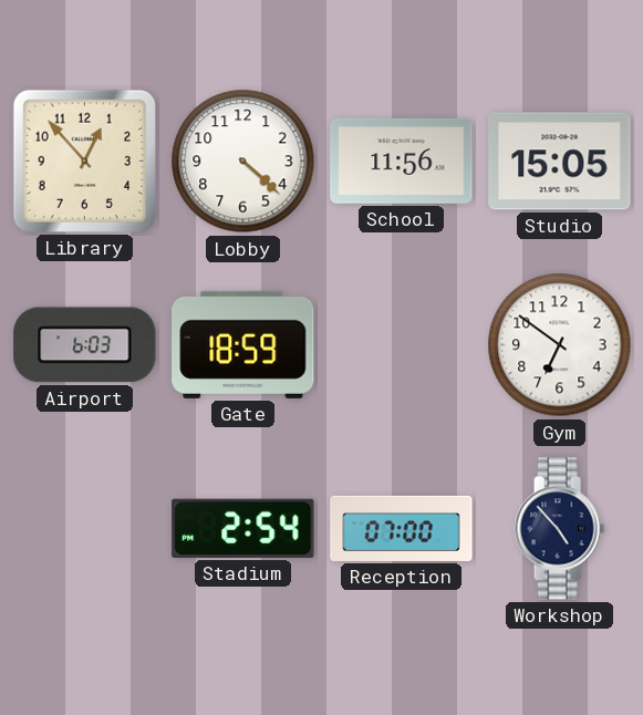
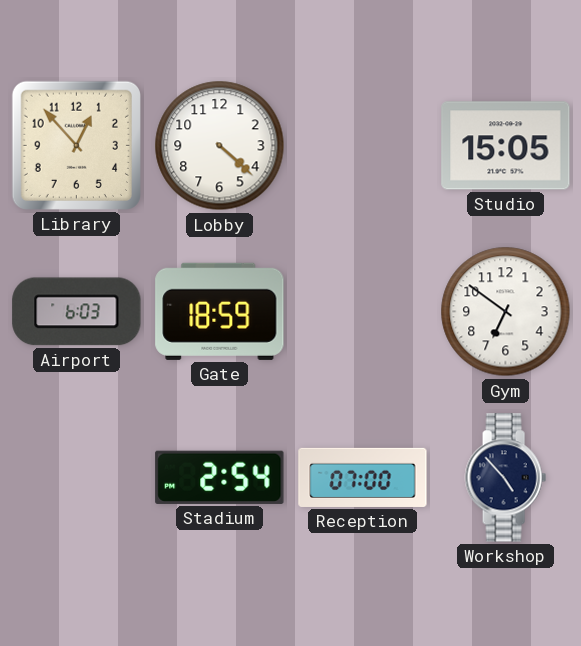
School: 11:56 -> none
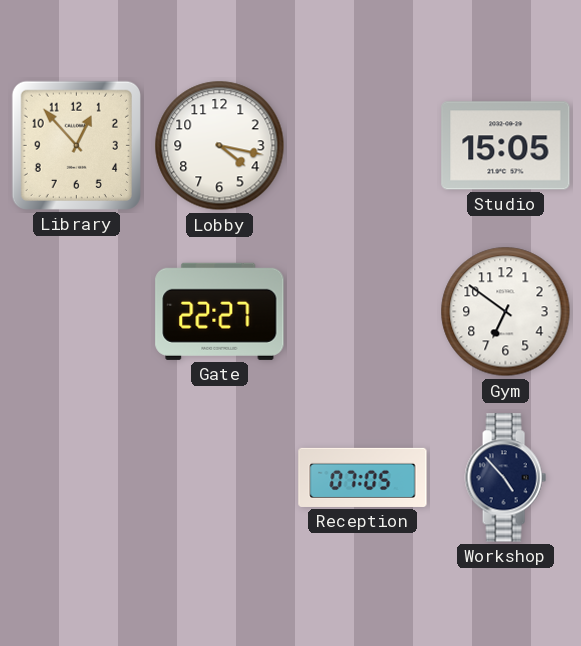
Lobby: 4:22 -> 4:17
Airport: 6:03 -> none
Gate: 18:59 -> 22:27
Stadium: 2:54 -> none
Reception: 07:00 -> 07:05
